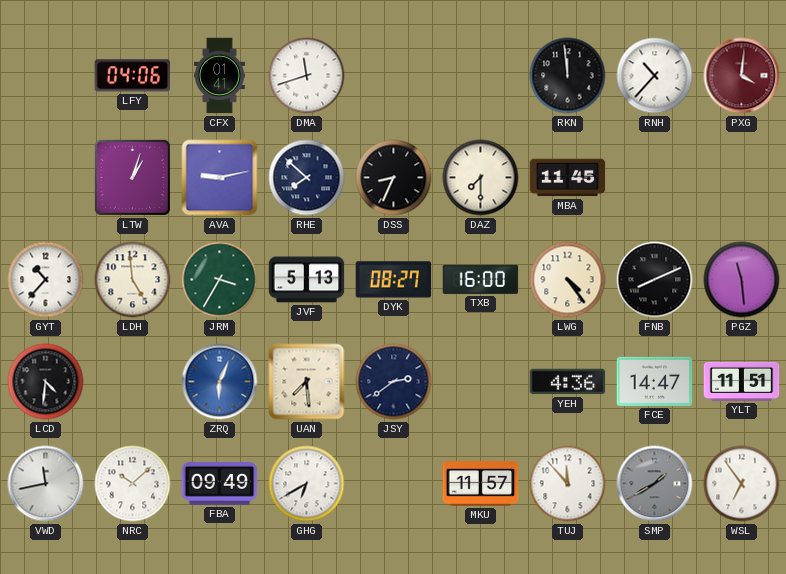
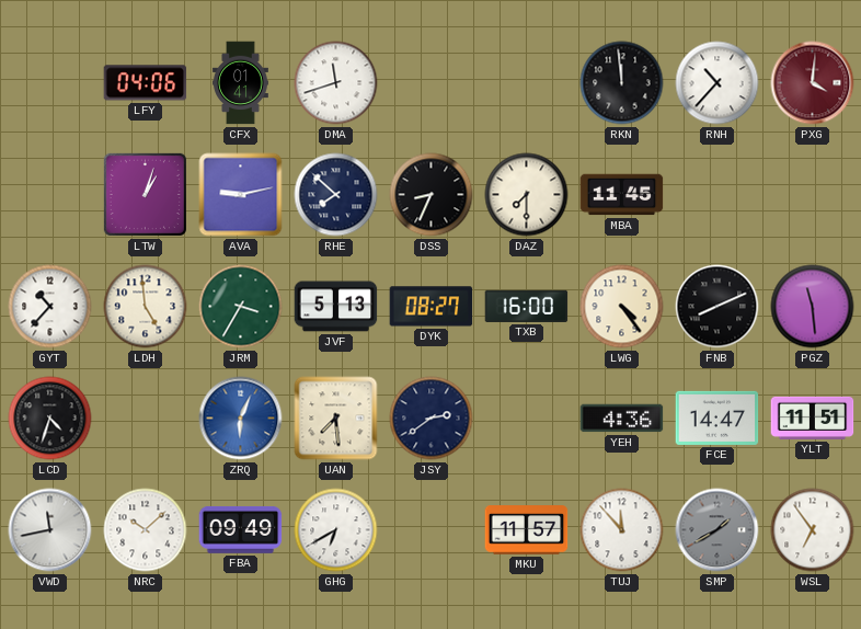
LCD: 4:31 -> 4:33
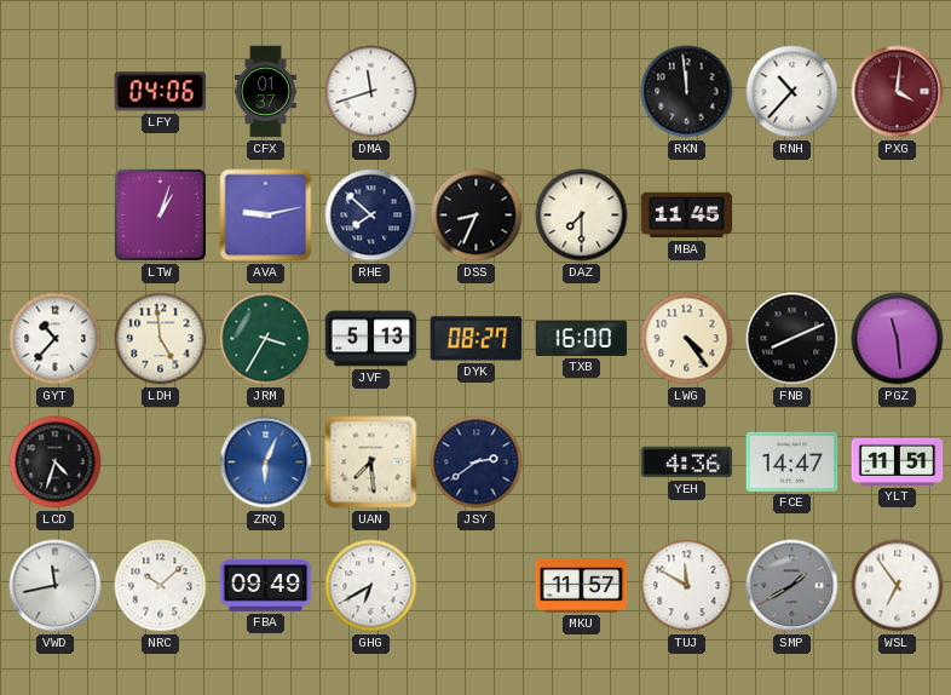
CFX: 01:41 -> 01:37
TUJ: 11:53 -> 11:50
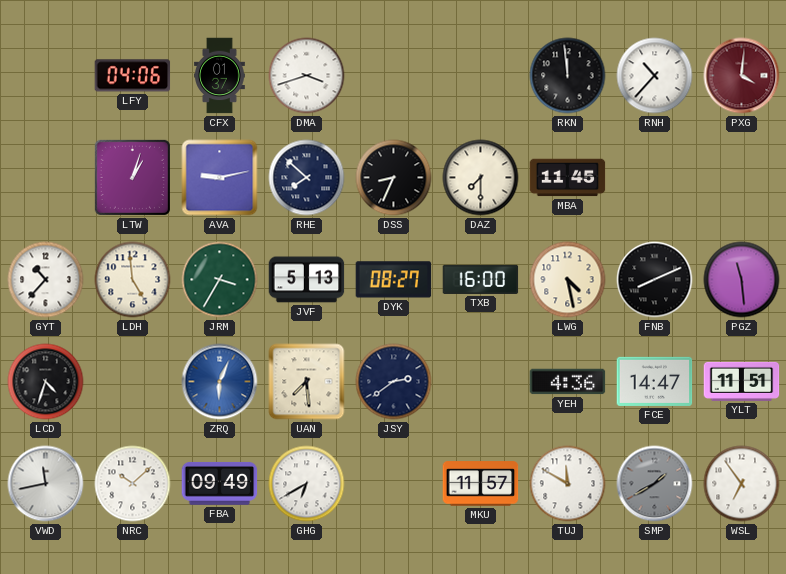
DMA: 11:42 -> 3:42
LWG: 4:24 -> 4:28
